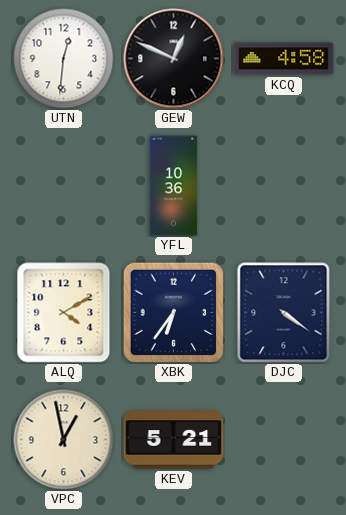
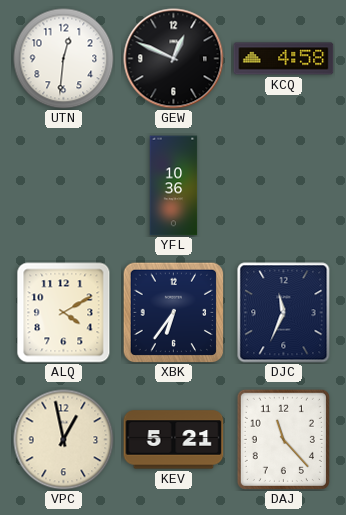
DJC: 4:21 -> 11:34
DAJ: none -> 11:23
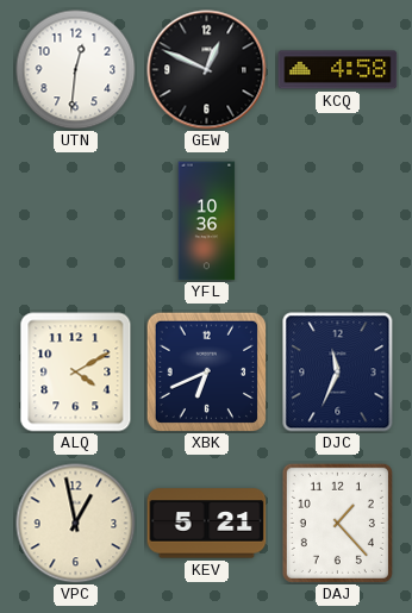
XBK: 6:36 -> 6:41
DAJ: 11:23 -> 1:23
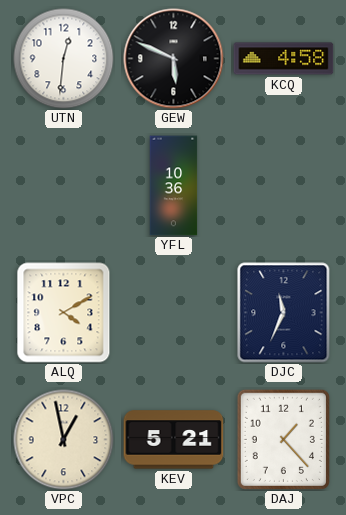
GEW: 12:49 -> 5:49
XBK: 6:41 -> none
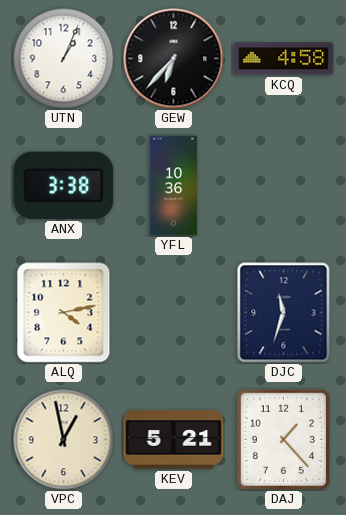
UTN: 12:31 -> 1:04
GEW: 5:49 -> 6:37
ANX: none -> 3:38
ALQ: 4:10 -> 4:13
DJC: 11:34 -> 11:33
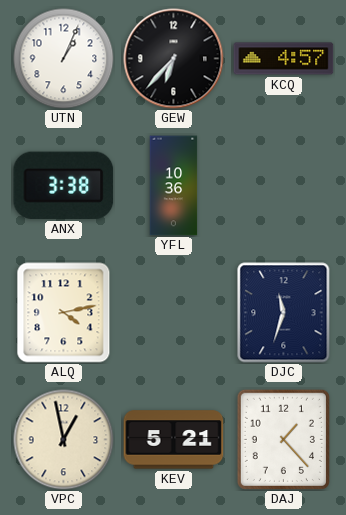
KCQ: 4:58 -> 4:57
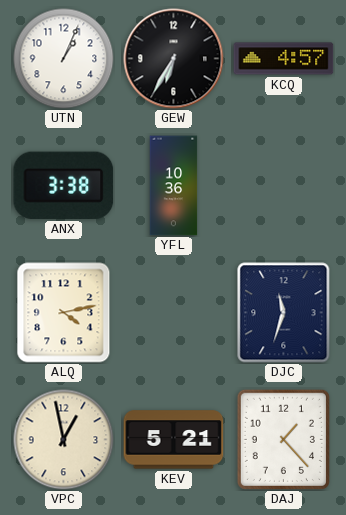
GEW: 6:37 -> 6:35
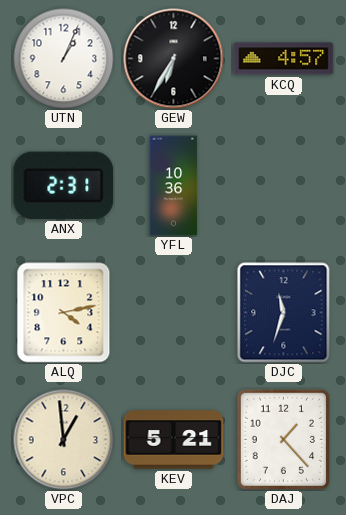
ANX: 3:38 -> 2:31
VPC: 12:58 -> 12:59
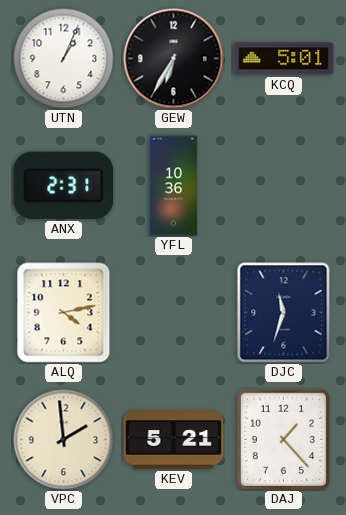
KCQ: 4:57 -> 5:01
VPC: 12:59 -> 1:59
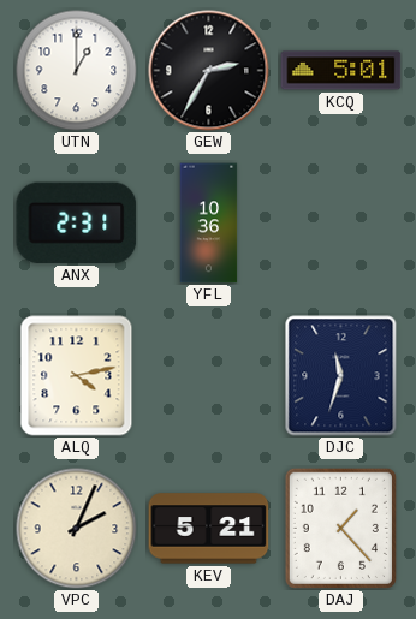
UTN: 1:04 -> 1:00
GEW: 6:35 -> 2:35
VPC: 1:59 -> 2:04
